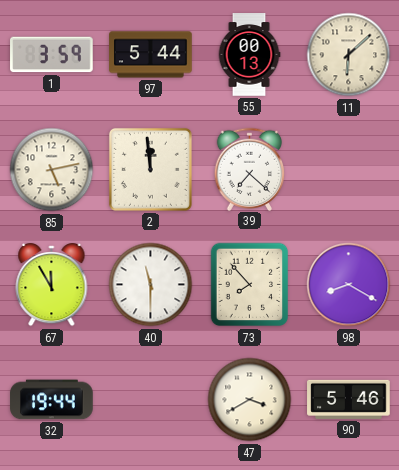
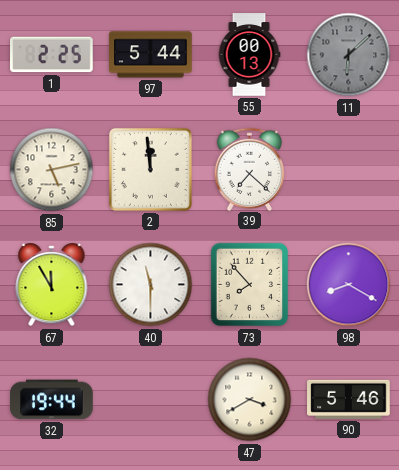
1: 3:59 -> 2:25
11 dial: cream -> grey
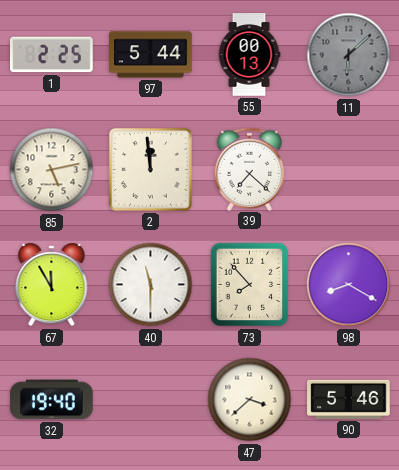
32: 19:44 -> 19:40
47: 3:40 -> 3:38
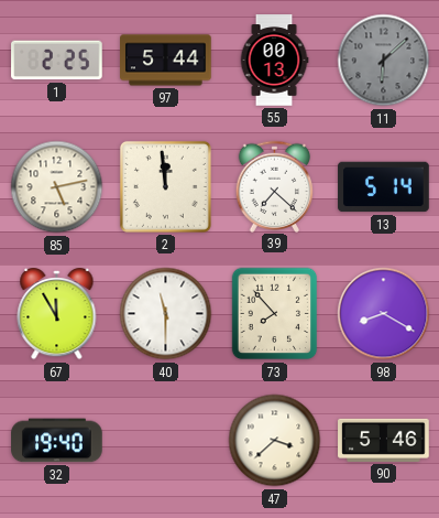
13: none -> 5:14
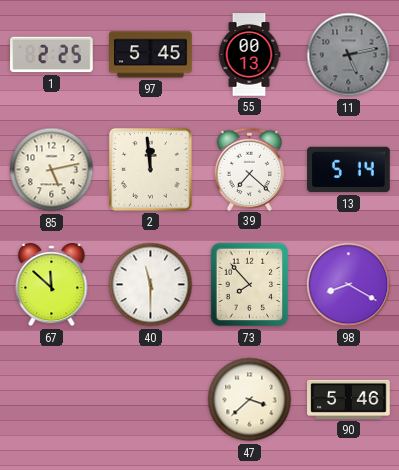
97: 5:44 -> 5:45
11: 6:08 -> 5:13
67: 11:55 -> 11:52
32: 19:40 -> none
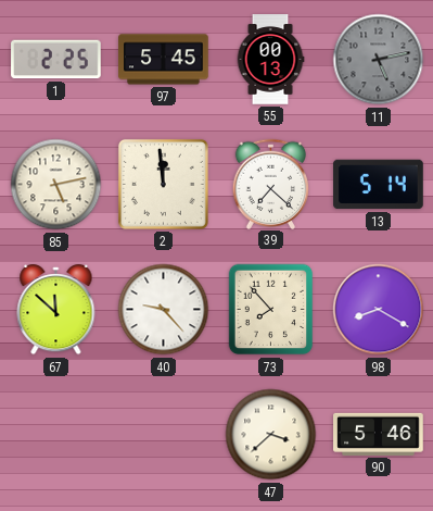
40: 11:30 -> 9:23
